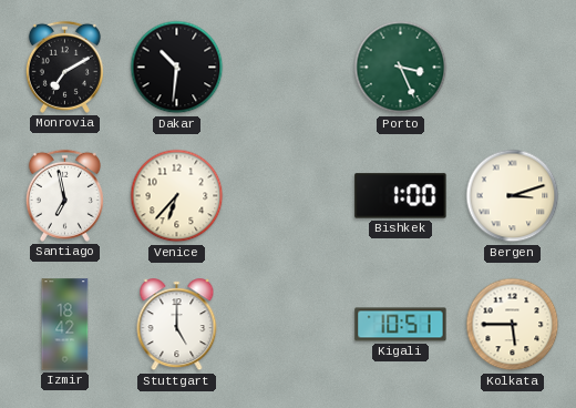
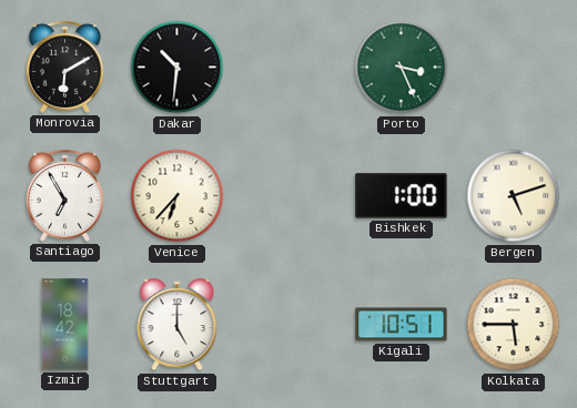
Monrovia: 7:10 -> 6:10
Santiago: 6:58 -> 6:55
Bergen: 3:12 -> 5:12
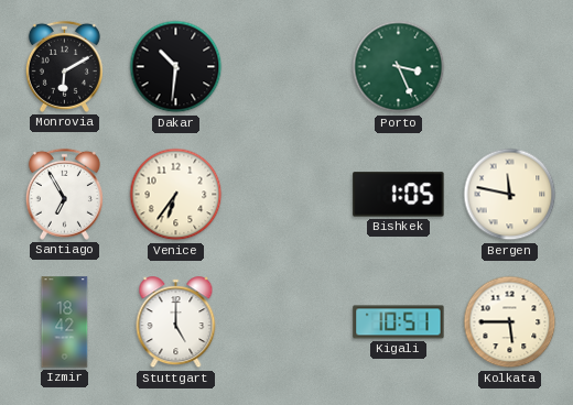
Venice: 6:37 -> 6:36
Bishkek: 1:00 -> 1:05
Bergen: 5:12 -> 11:47
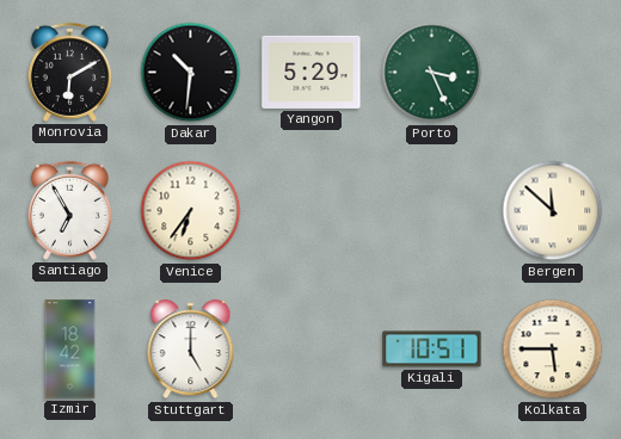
Yangon: none -> 5:29
Bishkek: 1:05 -> none
Bergen: 11:47 -> 11:52
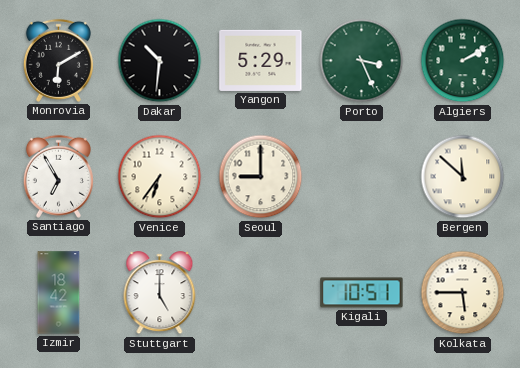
Algiers: none -> 2:10
Seoul: none -> 9:00
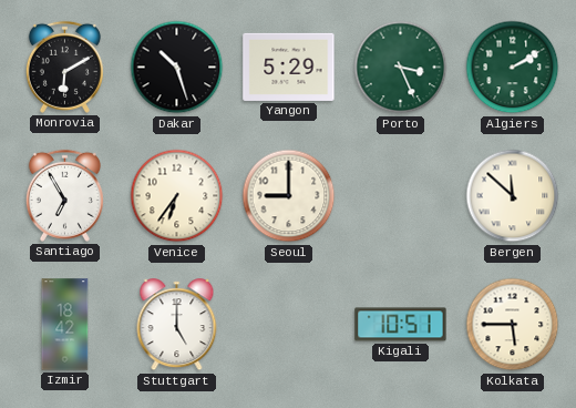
Dakar: 10:31 -> 10:27
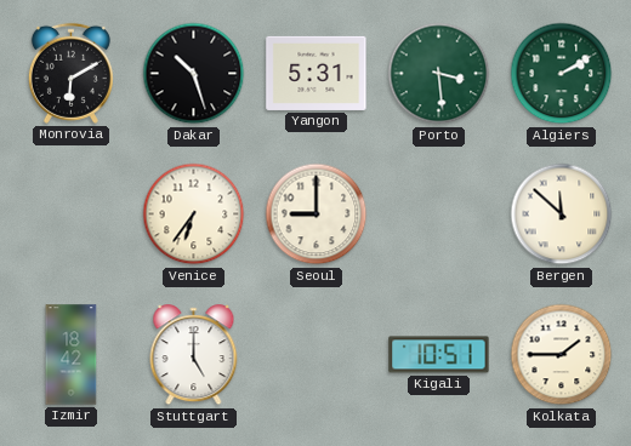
Yangon: 5:29 -> 5:31
Porto: 3:26 -> 3:29
Santiago: 6:55 -> none
Kolkata: 5:45 -> 1:45
